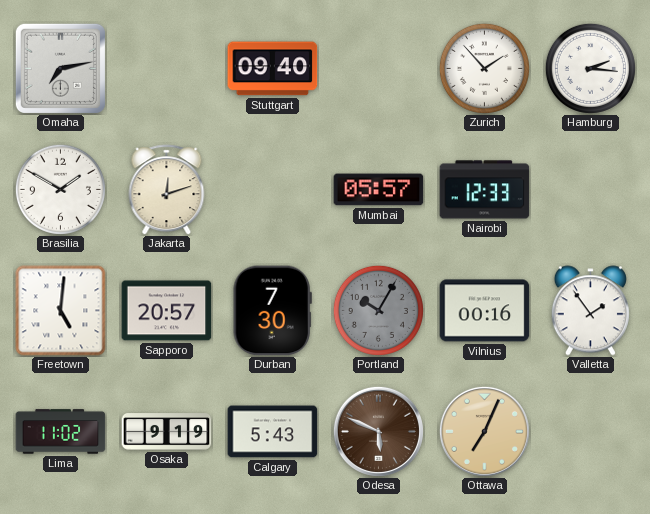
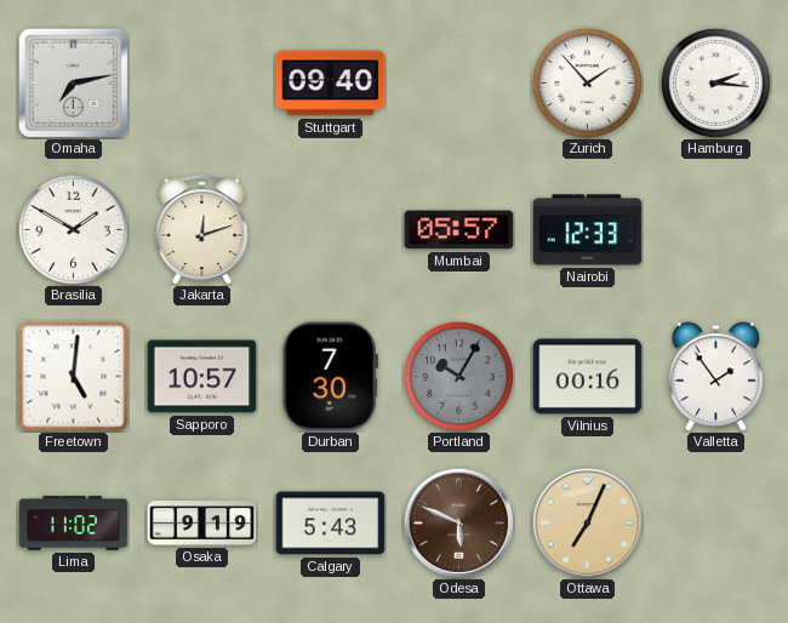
Sapporo: 20:57 -> 10:57
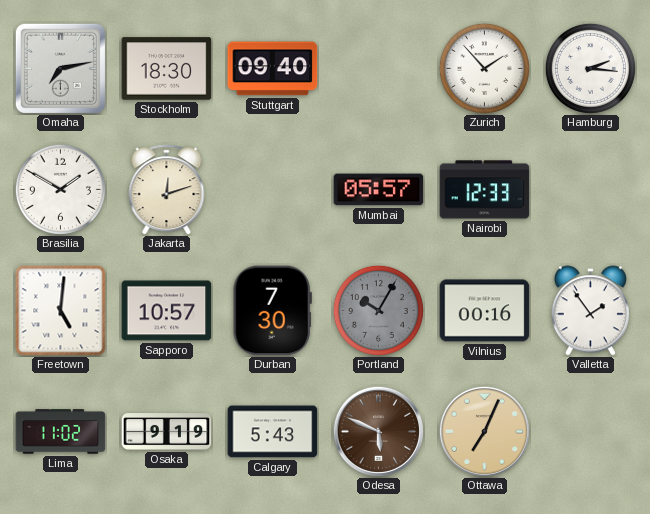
Stockholm: none -> 18:30
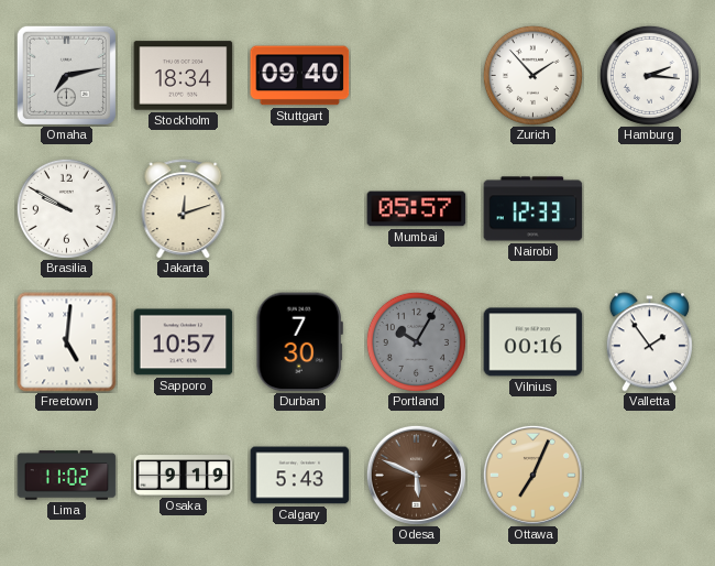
Stockholm: 18:30 -> 18:34
Brasilia: 1:50 -> 9:50
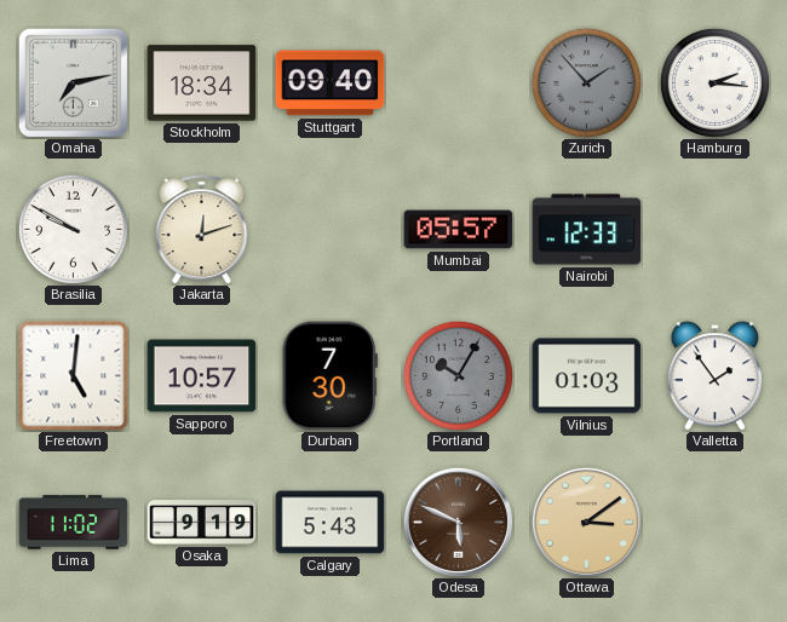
Zurich dial: white -> grey
Vilnius: 00:16 -> 01:03
Ottawa: 7:04 -> 3:09
